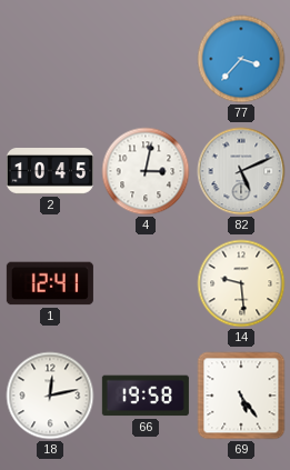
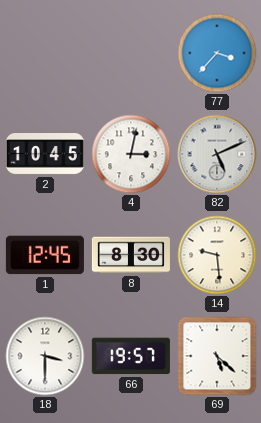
1: 12:41 -> 12:45
8: none -> 8:30
18: 12:13 -> 3:30
66: 19:58 -> 19:57
69: 5:24 -> 5:22
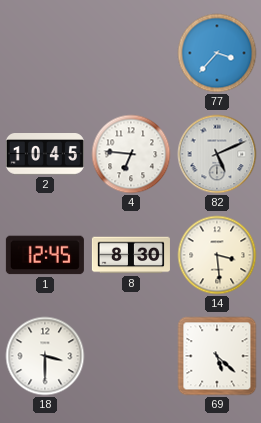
4: 3:02 -> 6:46
14: 9:29 -> 3:29
66: 19:57 -> none
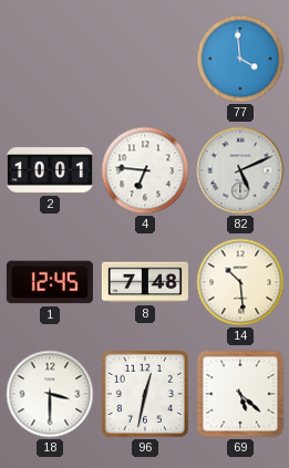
77: 3:37 -> 3:59
2: 10:45 -> 10:01
8: 8:30 -> 7:48
14: 3:29 -> 10:29
96: none -> 12:32
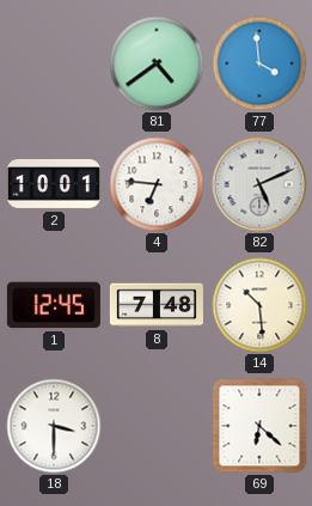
81: none -> 4:39
96: 12:32 -> none
69: 5:22 -> 6:22
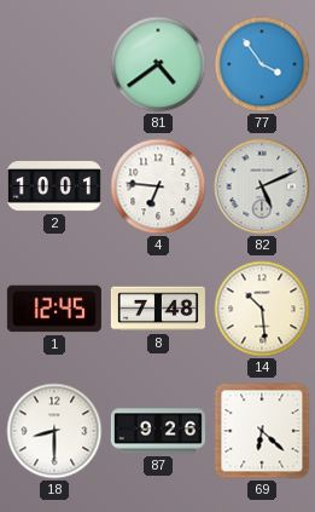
77: 3:59 -> 3:54
18: 3:30 -> 8:30
87: none -> 9:26
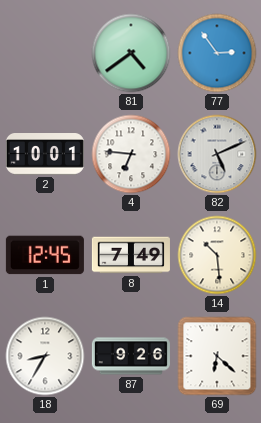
77: 3:54 -> 2:54
8: 7:48 -> 7:49
18: 8:30 -> 8:35
